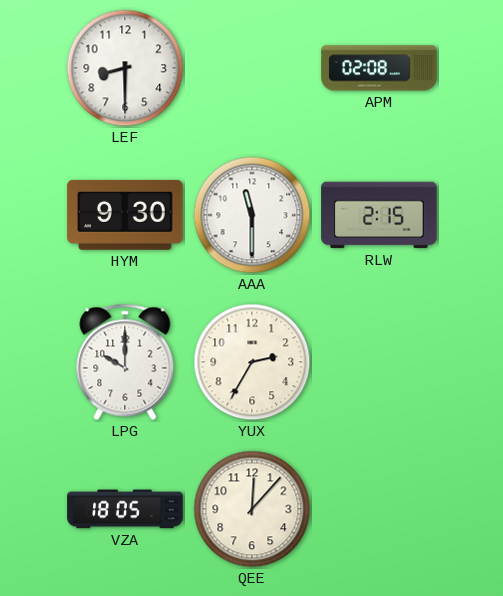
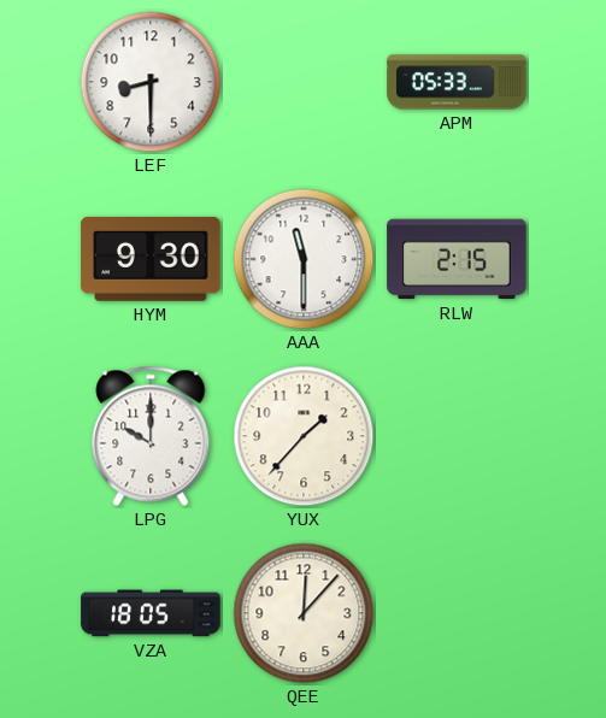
APM: 02:08 -> 05:33
YUX: 2:35 -> 1:37
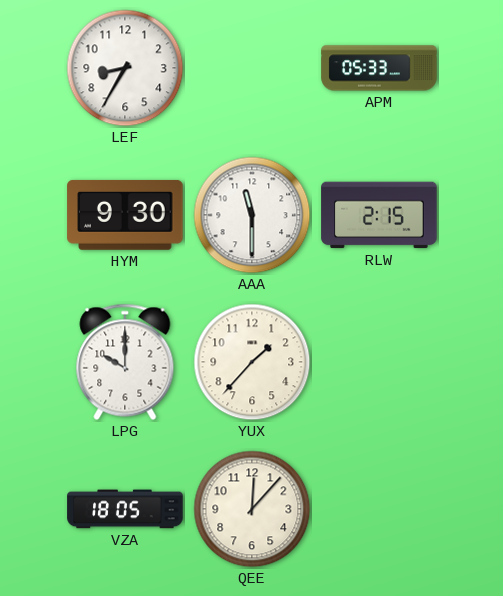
LEF: 8:30 -> 8:35
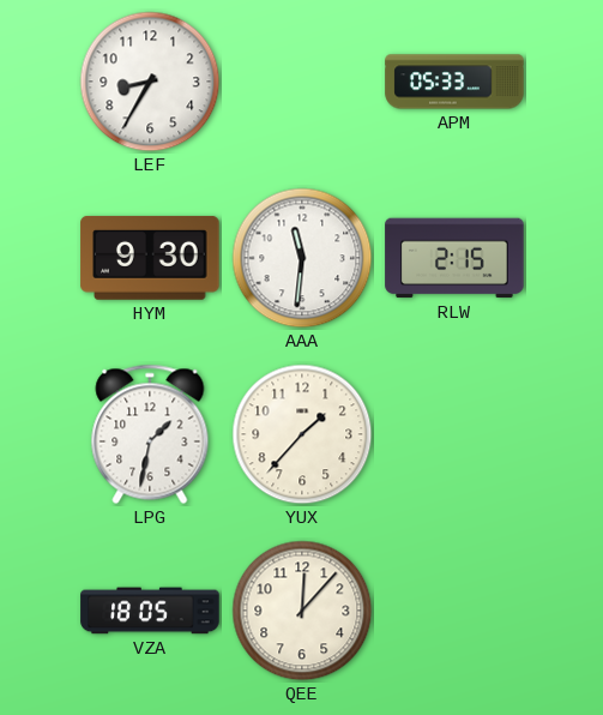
AAA: 11:30 -> 11:31
LPG: 10:00 -> 1:32
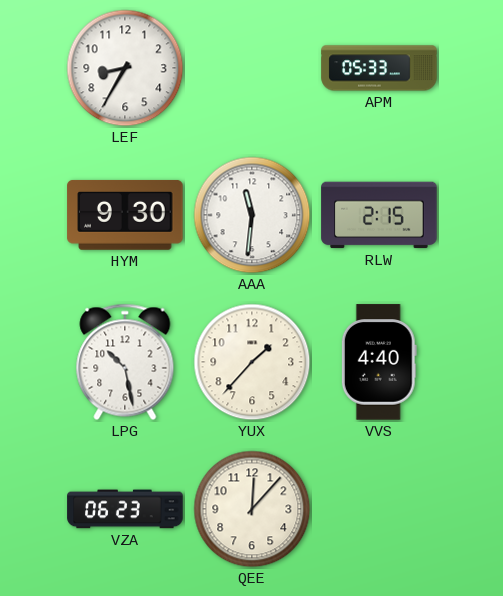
LPG: 1:32 -> 10:28
VVS: none -> 4:40
VZA: 18:05 -> 06:23
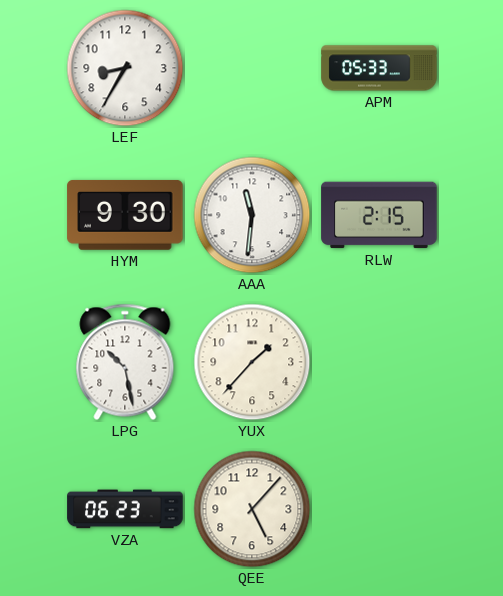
VVS: 4:40 -> none
QEE: 12:07 -> 5:07
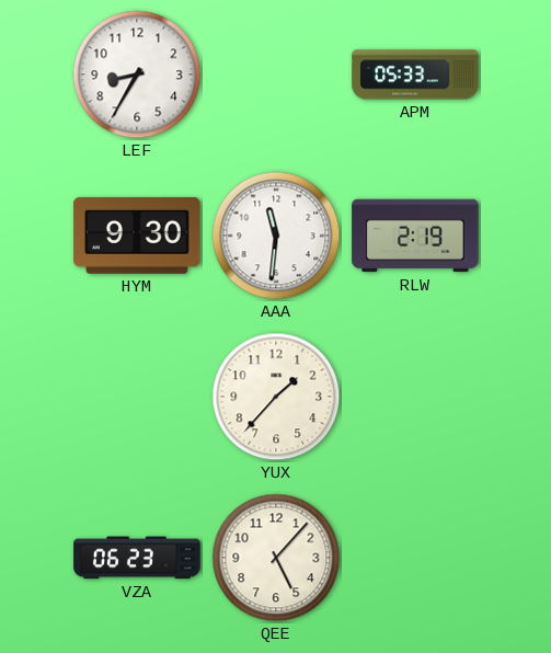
RLW: 2:15 -> 2:19
LPG: 10:28 -> none
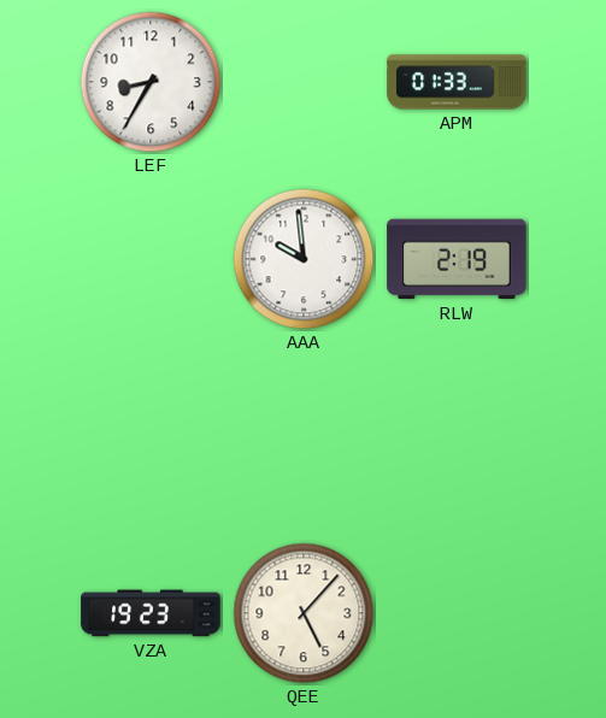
APM: 05:33 -> 01:33
HYM: 9:30 -> none
AAA: 11:31 -> 9:59
YUX: 1:37 -> none
VZA: 06:23 -> 19:23
